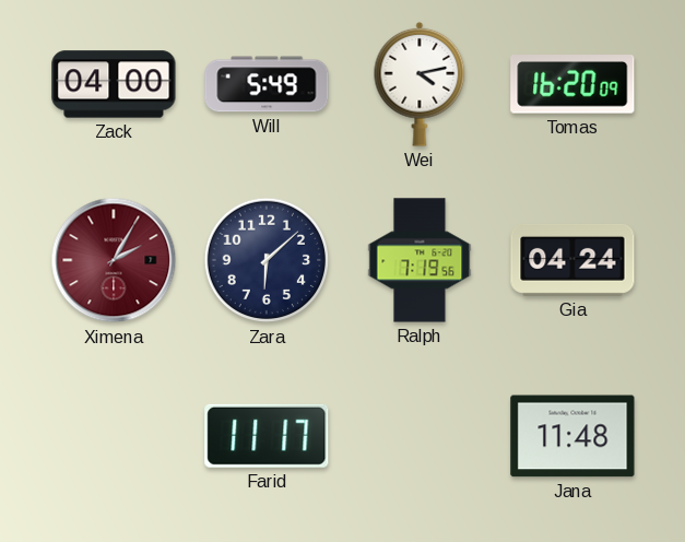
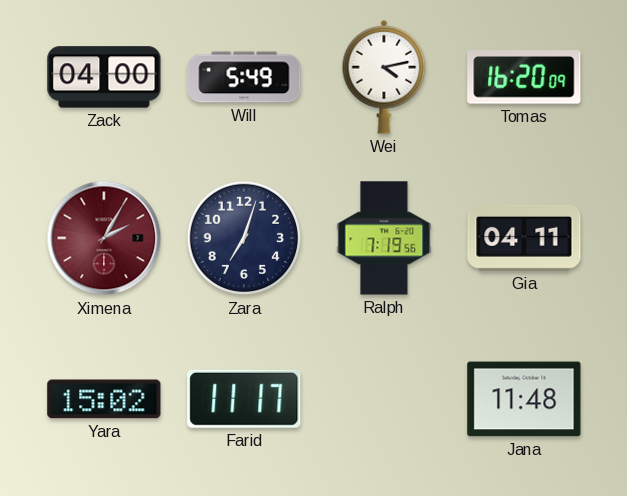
Zara: 6:08 -> 7:03
Gia: 04:24 -> 04:11
Yara: none -> 15:02
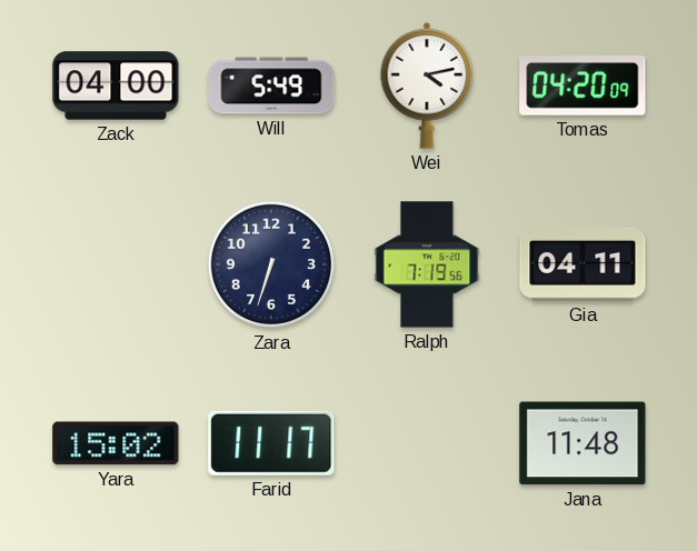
Tomas: 16:20 -> 04:20
Ximena: 2:05 -> none
Zara: 7:03 -> 6:33
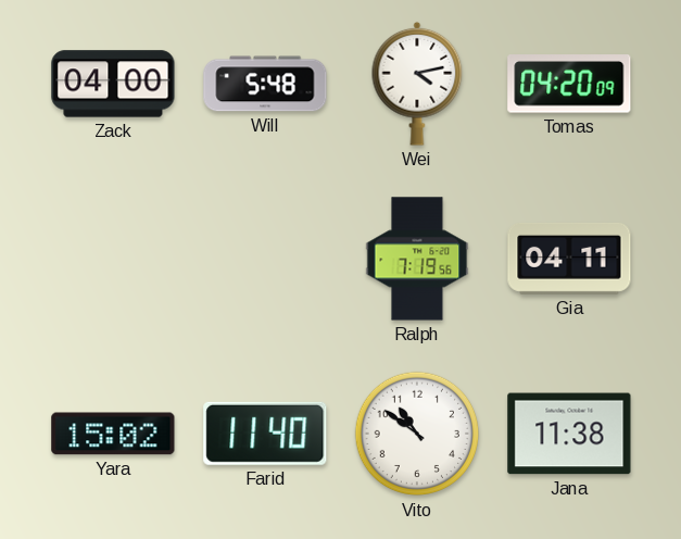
Will: 5:49 -> 5:48
Zara: 6:33 -> none
Farid: 11:17 -> 11:40
Vito: none -> 10:51
Jana: 11:48 -> 11:38
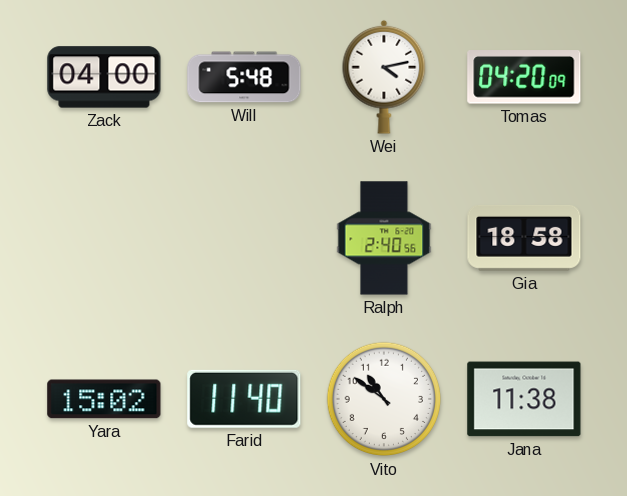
Ralph: 7:19 -> 2:40
Gia: 04:11 -> 18:58
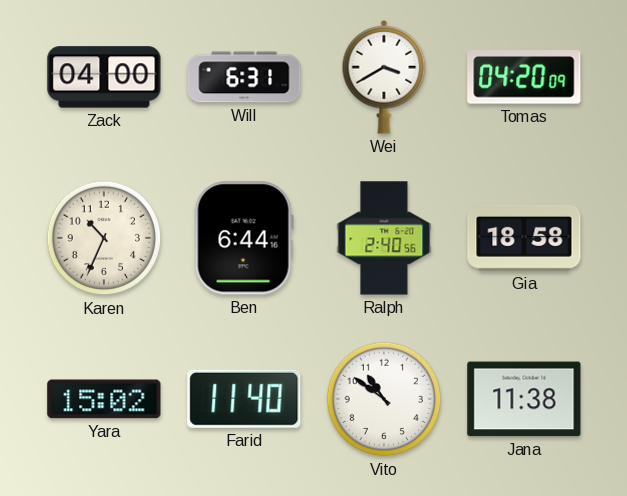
Will: 5:48 -> 6:31
Wei: 4:13 -> 3:40
Karen: none -> 10:34
Ben: none -> 6:44
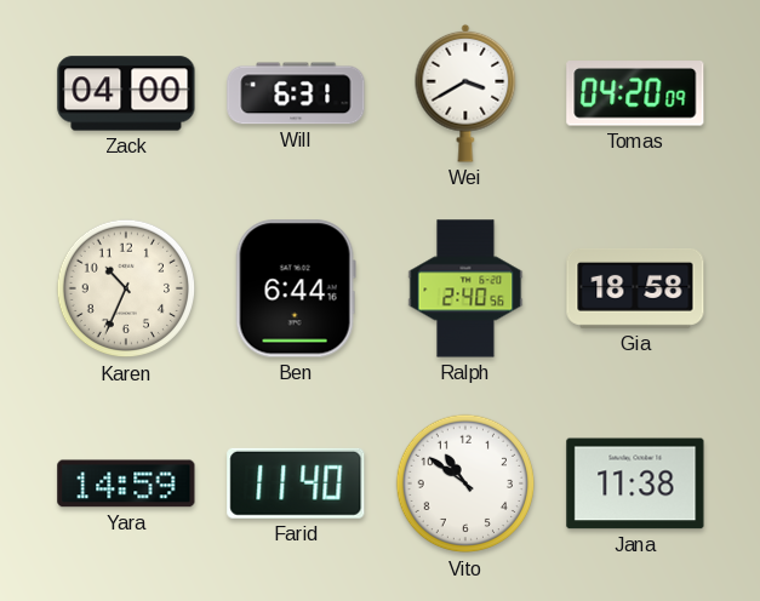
Yara: 15:02 -> 14:59
